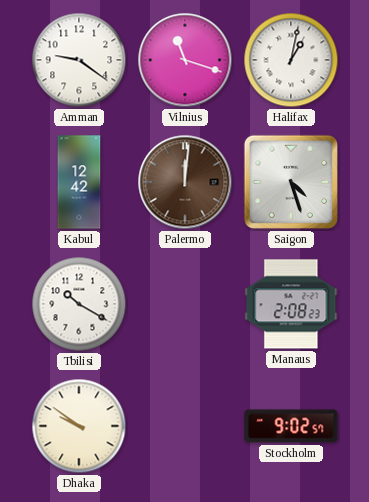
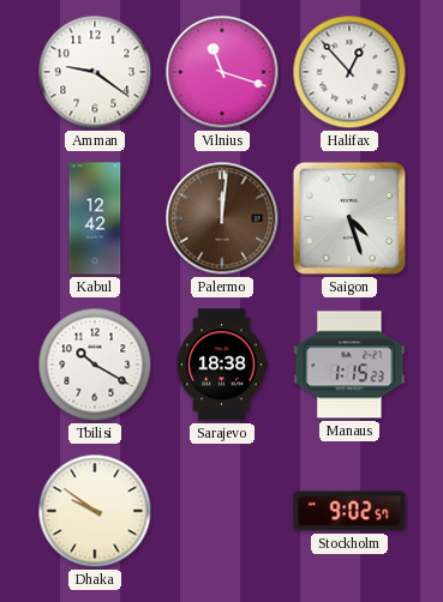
Halifax: 1:02 -> 12:53
Sarajevo: none -> 18:38
Manaus: 2:08 -> 1:15
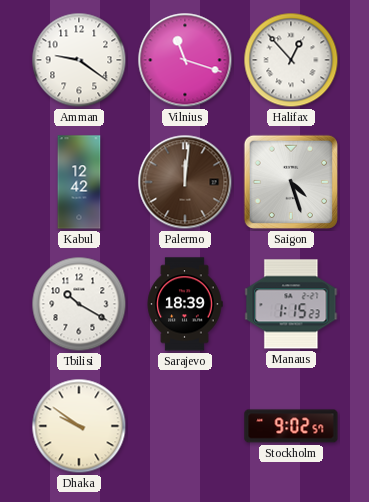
Sarajevo: 18:38 -> 18:39
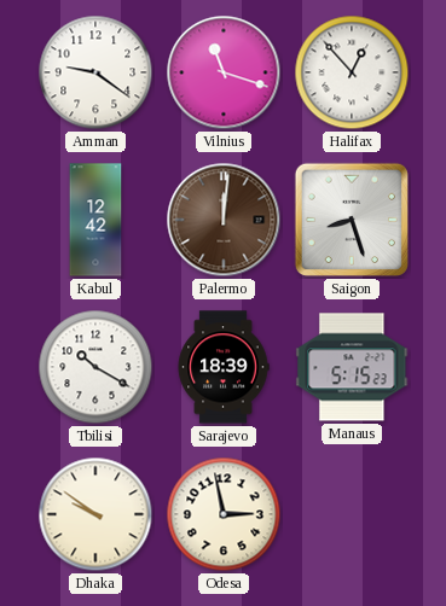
Saigon: 4:27 -> 8:27
Manaus: 1:15 -> 5:15
Odesa: none -> 2:58
Stockholm: 9:02 -> none
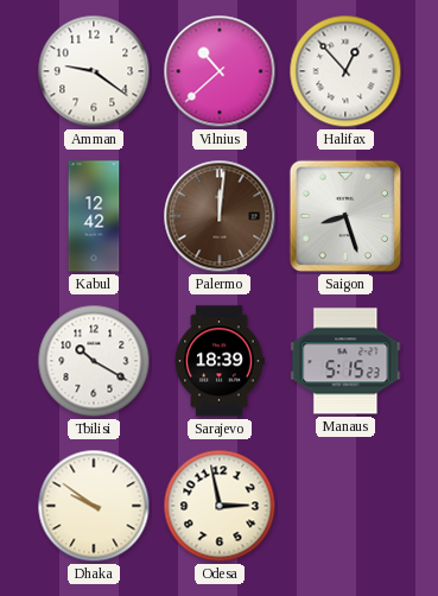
Vilnius: 11:18 -> 10:38
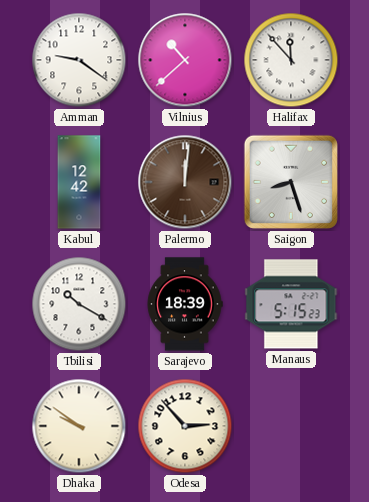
Halifax: 12:53 -> 11:53
Odesa: 2:58 -> 2:53
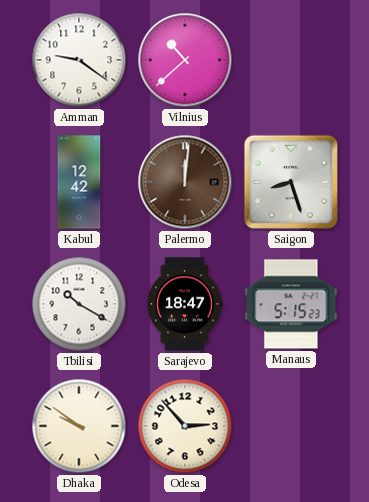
Halifax: 11:53 -> none
Sarajevo: 18:39 -> 18:47
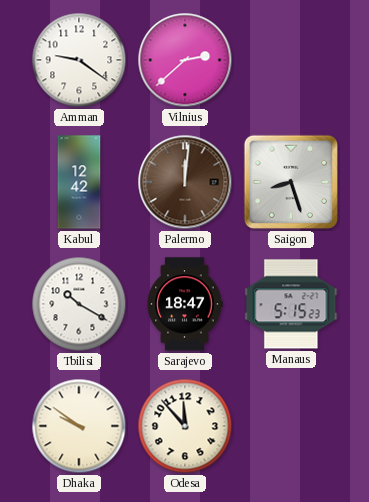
Vilnius: 10:38 -> 2:38
Odesa: 2:53 -> 11:53
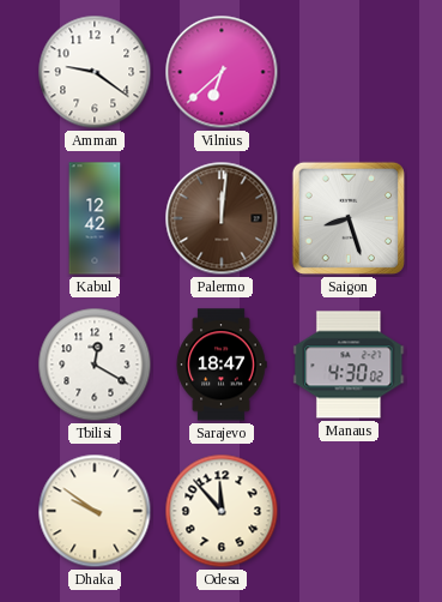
Vilnius: 2:38 -> 6:38
Tbilisi: 10:20 -> 12:20
Manaus: 5:15 -> 4:30
